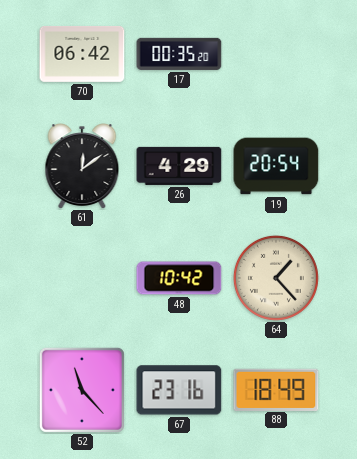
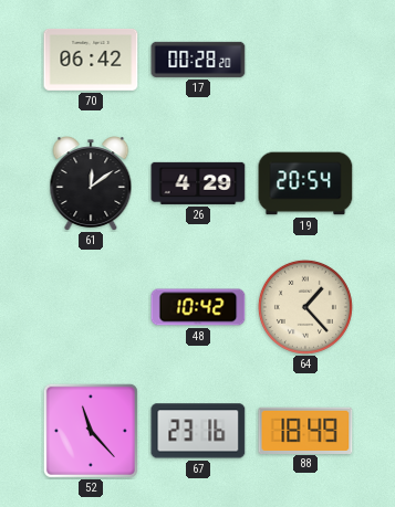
17: 00:35 -> 00:28
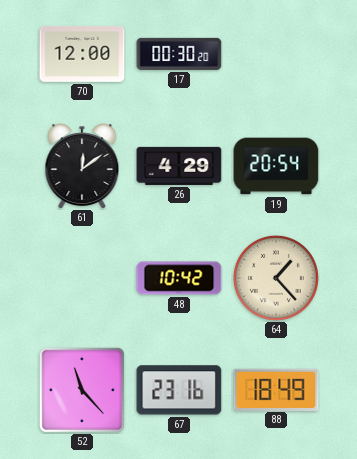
70: 06:42 -> 12:00
17: 00:28 -> 00:30
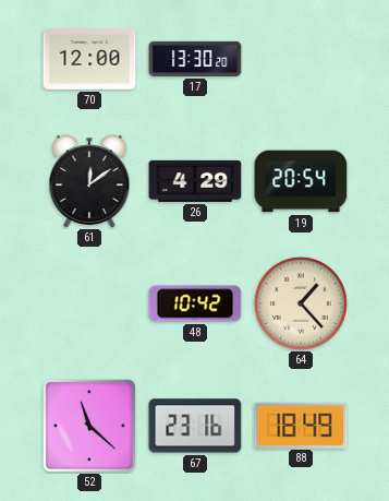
17: 00:30 -> 13:30
52: 11:23 -> 11:22
